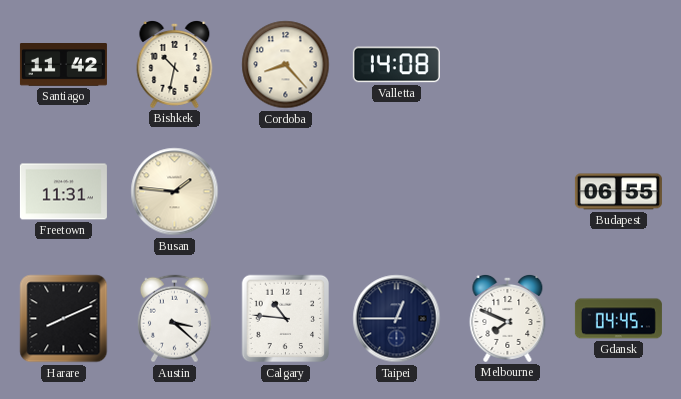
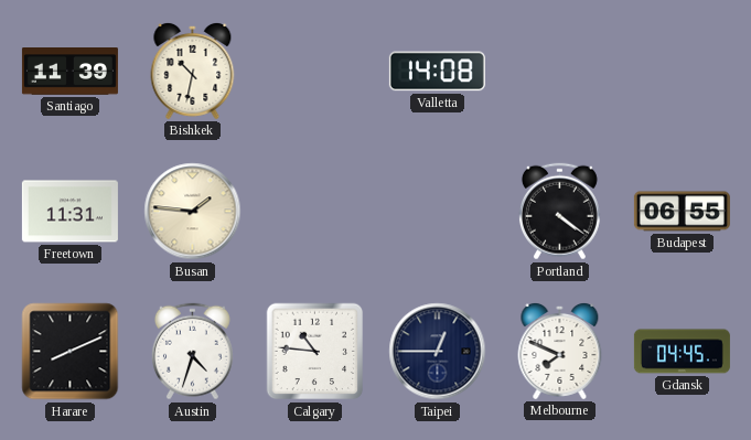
Santiago: 11:42 -> 11:39
Cordoba: 8:23 -> none
Portland: none -> 4:21
Austin: 3:22 -> 4:33
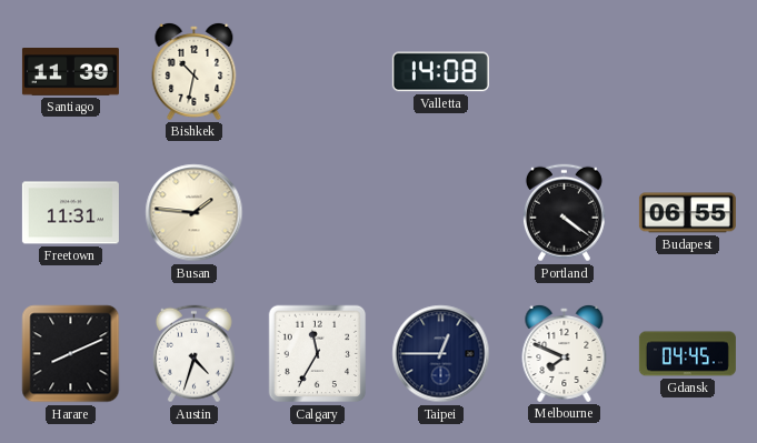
Calgary: 10:46 -> 11:35
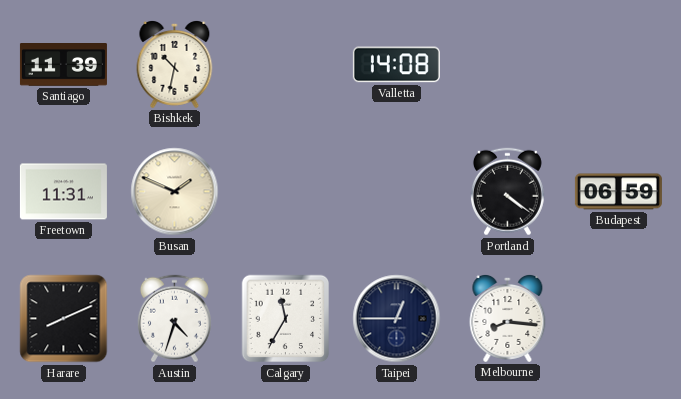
Busan: 1:46 -> 1:49
Budapest: 06:55 -> 06:59
Melbourne: 7:49 -> 8:16
Gdansk: 04:45 -> none
